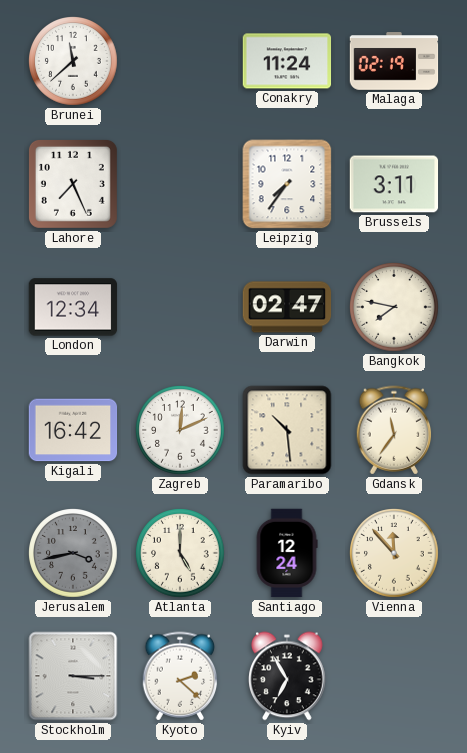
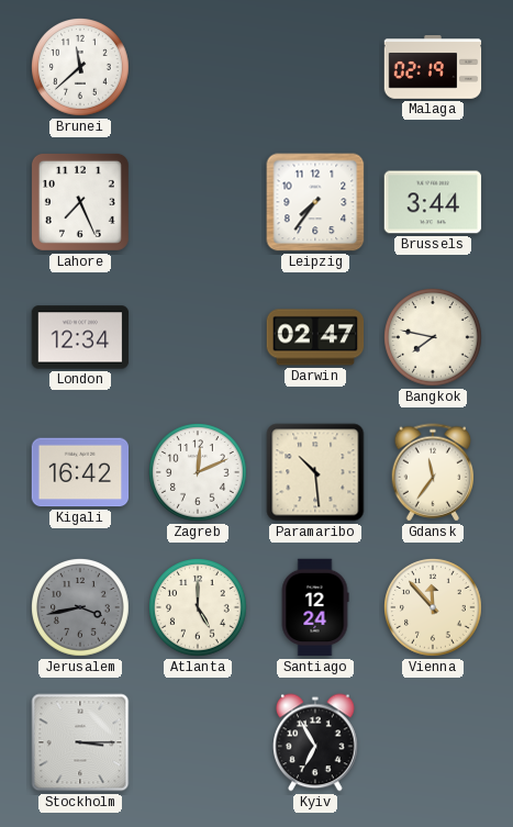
Conakry: 11:24 -> none
Brussels: 3:11 -> 3:44
Kyoto: 2:22 -> none
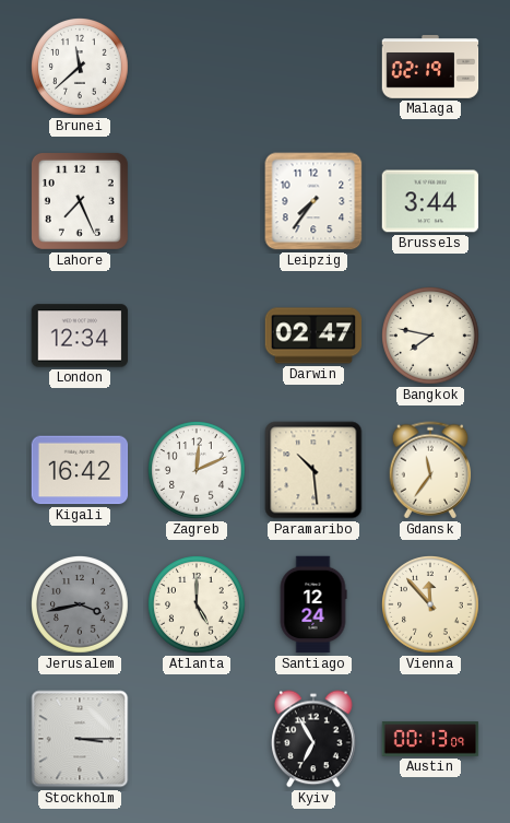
Austin: none -> 00:13
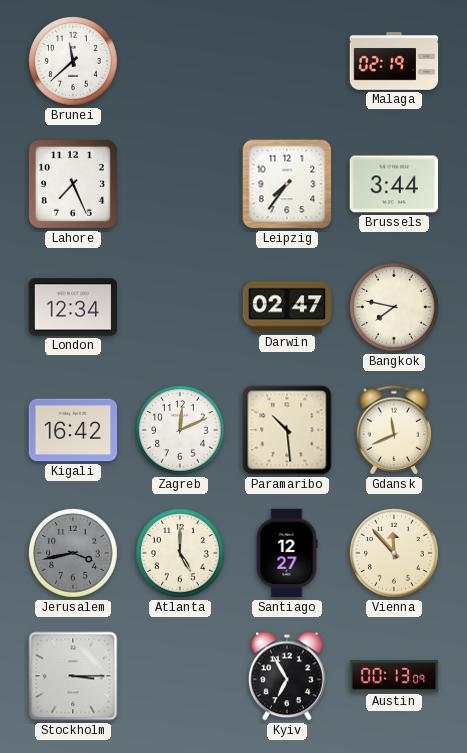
Gdansk: 11:36 -> 11:41
Santiago: 12:24 -> 12:27
